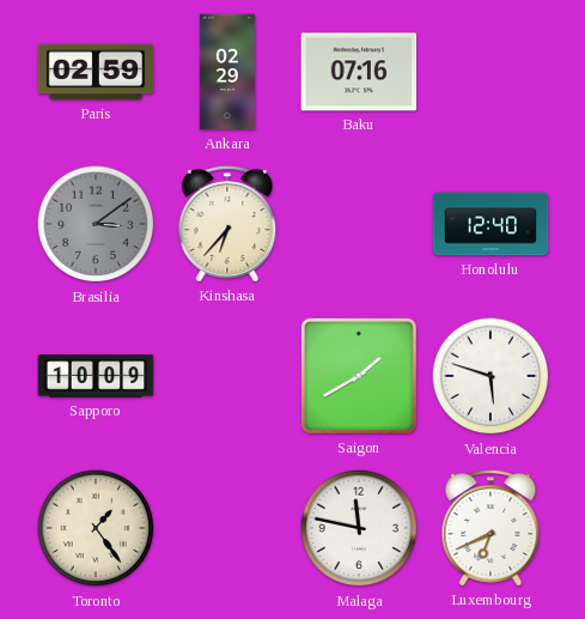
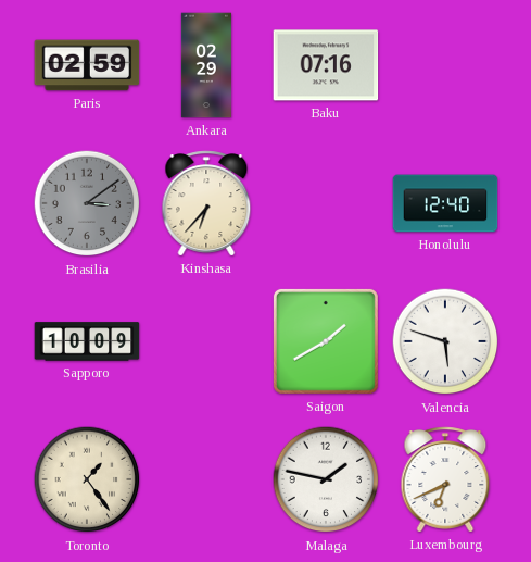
Malaga: 11:47 -> 1:47
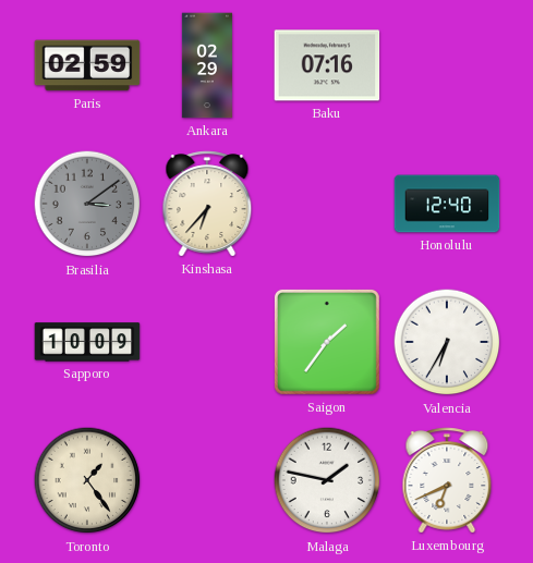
Saigon: 1:40 -> 1:36
Valencia: 5:48 -> 6:35
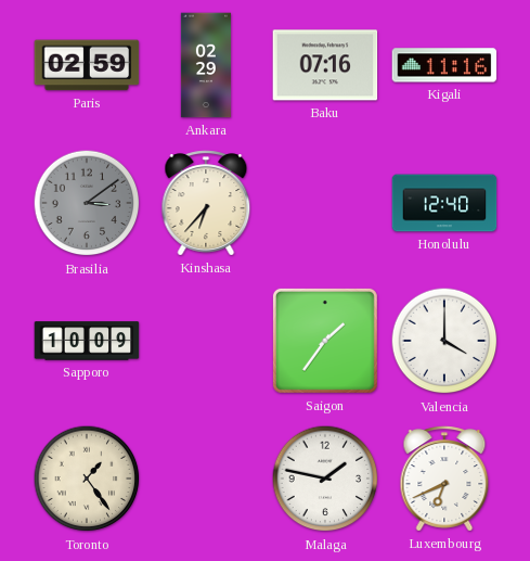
Kigali: none -> 11:16
Valencia: 6:35 -> 4:00
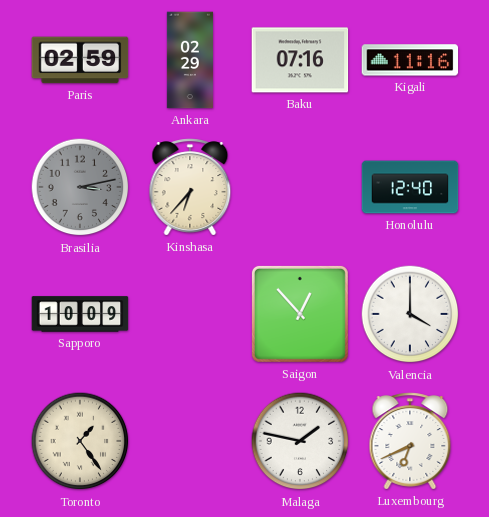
Brasilia: 3:09 -> 3:13
Saigon: 1:36 -> 12:53
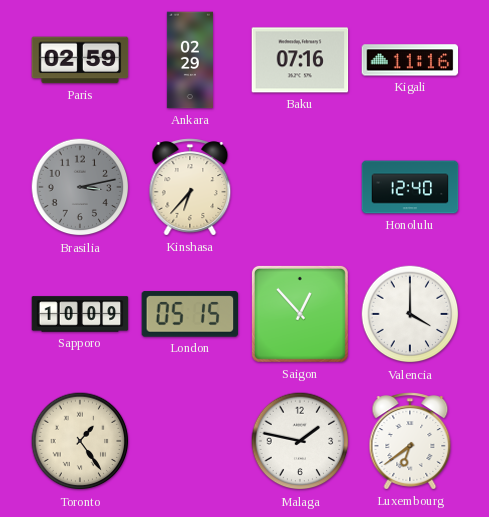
London: none -> 05:15
Luxembourg: 6:41 -> 6:39
